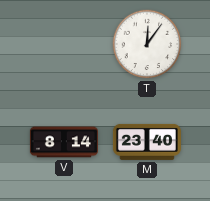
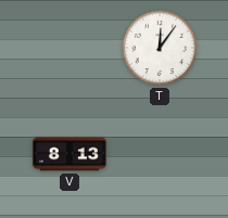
V: 8:14 -> 8:13
M: 23:40 -> none
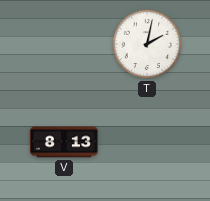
T: 12:06 -> 2:02
